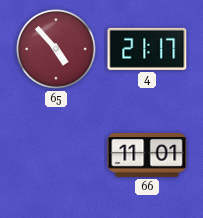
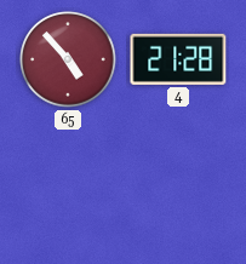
4: 21:17 -> 21:28
66: 11:01 -> none
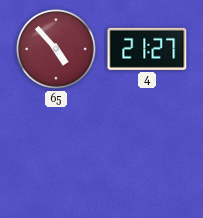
4: 21:28 -> 21:27
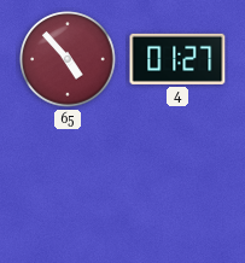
4: 21:27 -> 01:27
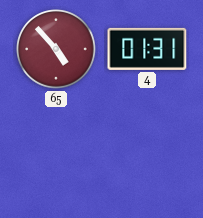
4: 01:27 -> 01:31
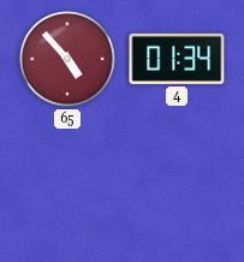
4: 01:31 -> 01:34
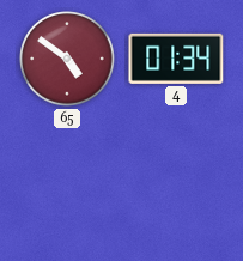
65: 4:53 -> 4:51
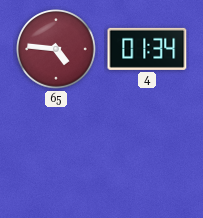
65: 4:51 -> 4:46
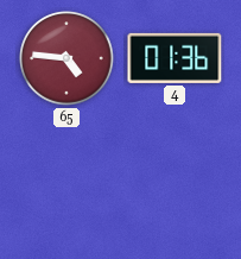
4: 01:34 -> 01:36
